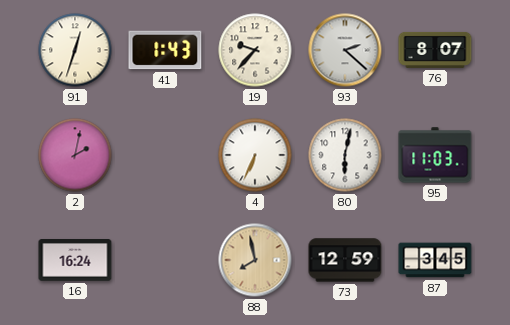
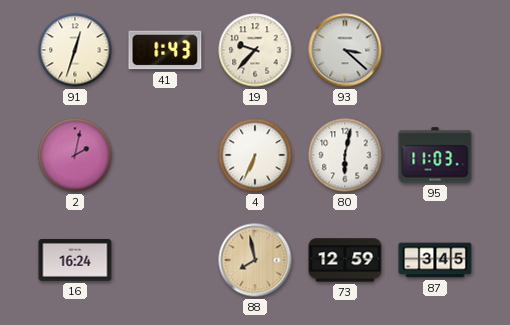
93: 2:22 -> 3:22
76: 8:07 -> none
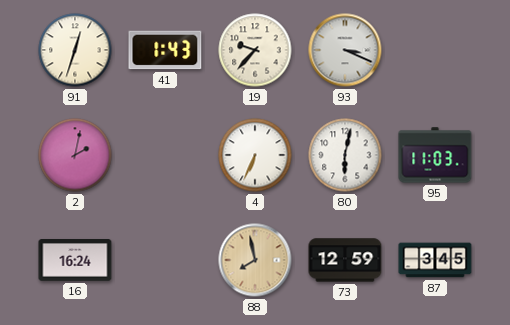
93: 3:22 -> 3:19
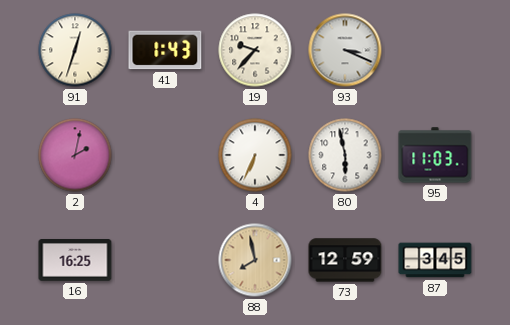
80: 6:02 -> 5:58
16: 16:24 -> 16:25
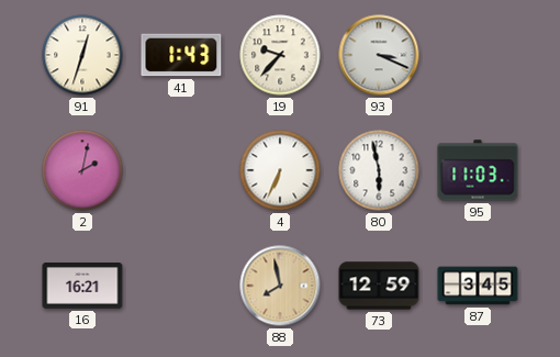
16: 16:25 -> 16:21
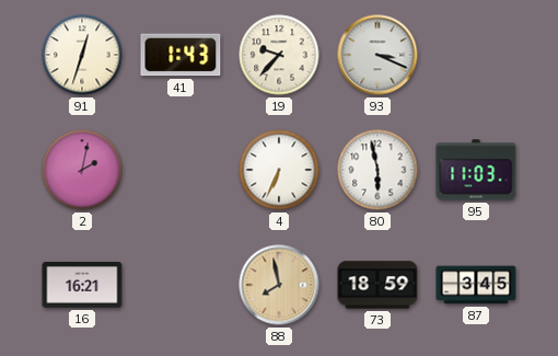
73: 12:59 -> 18:59
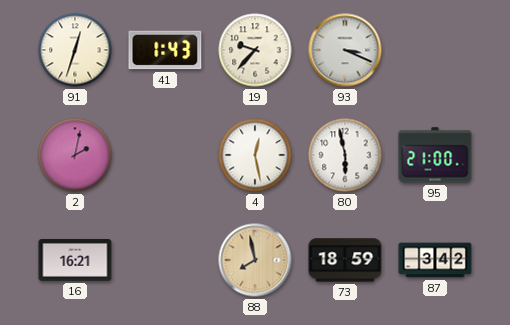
4: 6:34 -> 12:28
95: 11:03 -> 21:00
87: 3:45 -> 3:42
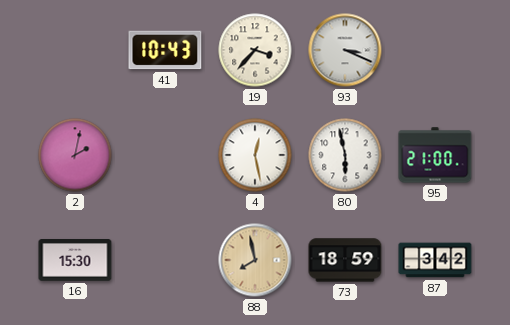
91: 12:33 -> none
41: 1:43 -> 10:43
19: 9:37 -> 3:37
16: 16:21 -> 15:30
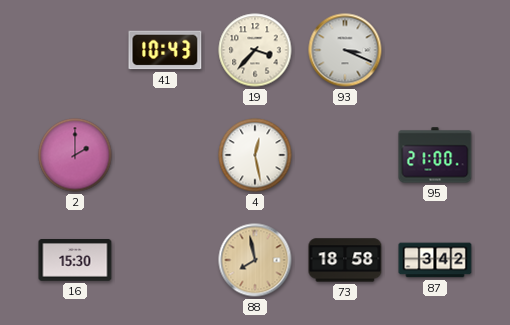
2: 2:02 -> 2:00
80: 5:58 -> none
73: 18:59 -> 18:58
